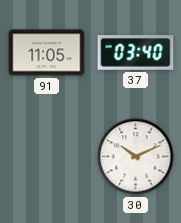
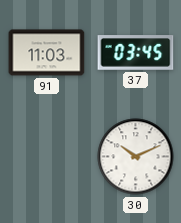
91: 11:05 -> 11:03
37: 03:40 -> 03:45
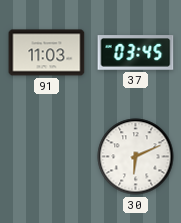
30: 10:11 -> 6:11
